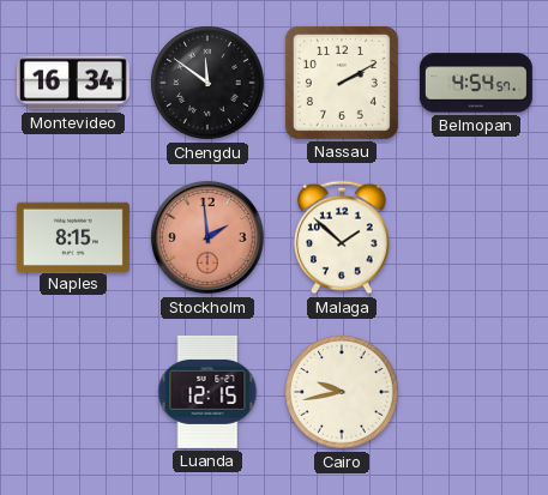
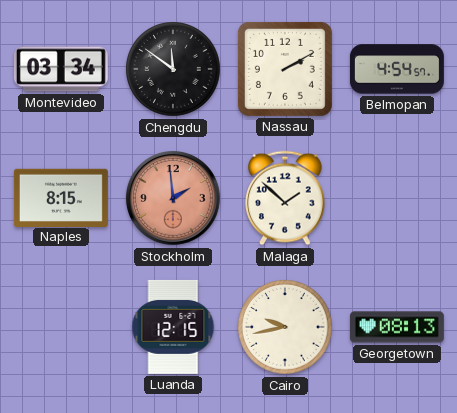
Montevideo: 16:34 -> 03:34
Georgetown: none -> 08:13
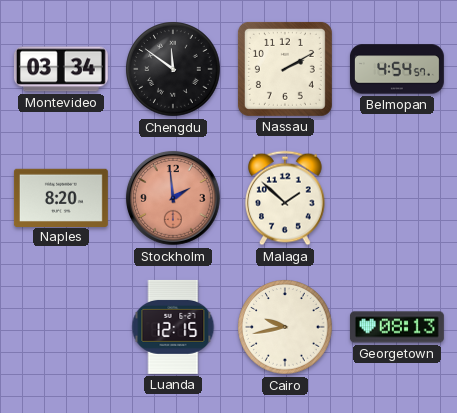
Naples: 8:15 -> 8:20
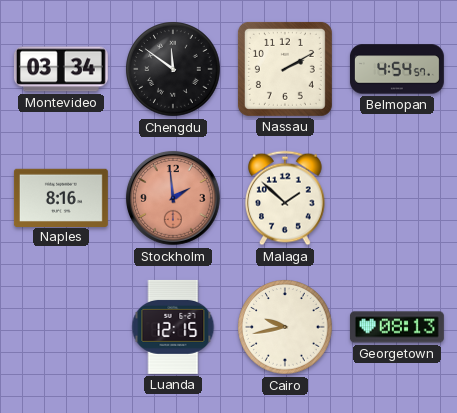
Naples: 8:20 -> 8:16
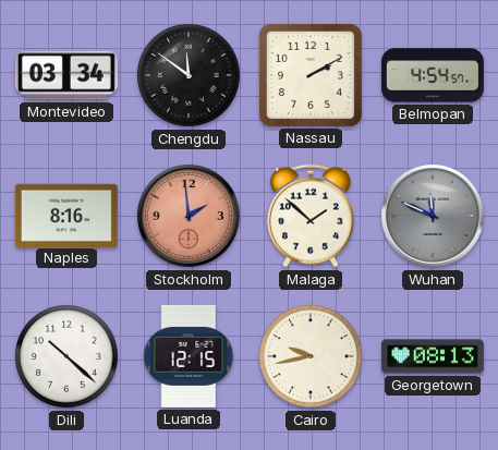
Wuhan: none -> 11:49
Dili: none -> 10:22
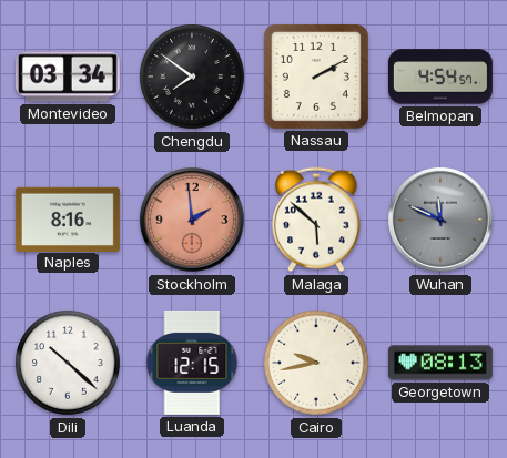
Chengdu: 11:51 -> 7:51
Malaga: 1:52 -> 5:52
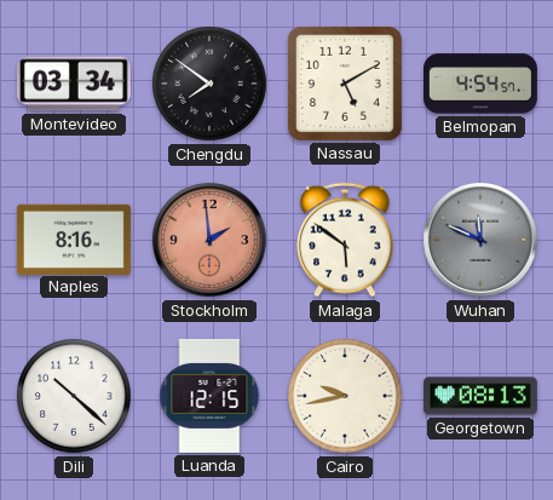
Nassau: 2:10 -> 5:10
Malaga: 5:52 -> 5:51
